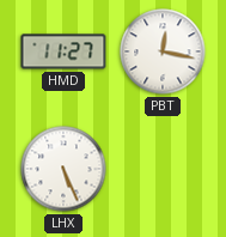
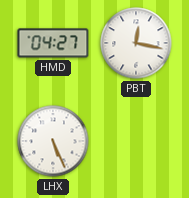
HMD: 11:27 -> 04:27
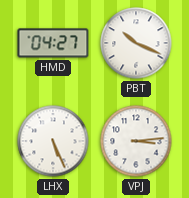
PBT: 12:17 -> 10:19
VPJ: none -> 3:14
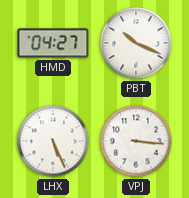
VPJ: 3:14 -> 3:16
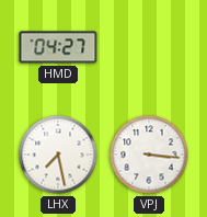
PBT: 10:19 -> none
LHX: 5:26 -> 7:28
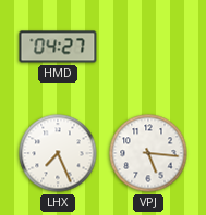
LHX: 7:28 -> 7:26
VPJ: 3:16 -> 5:16
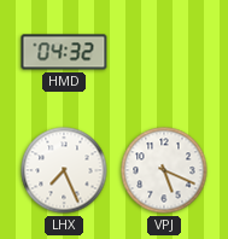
HMD: 04:27 -> 04:32
VPJ: 5:16 -> 5:19
